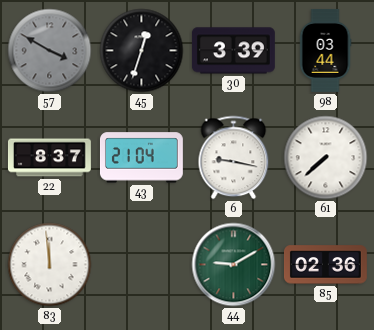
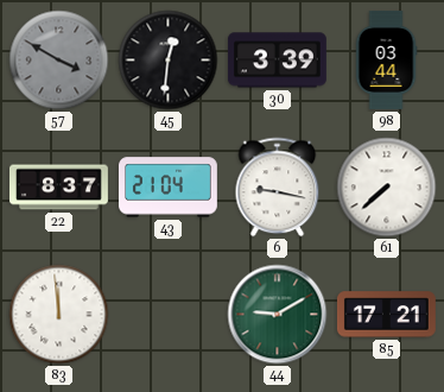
45: 12:33 -> 12:31
85: 02:36 -> 17:21
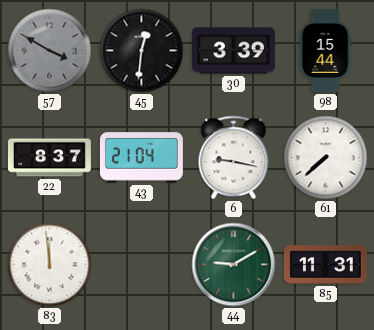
98: 03:44 -> 15:44
85: 17:21 -> 11:31
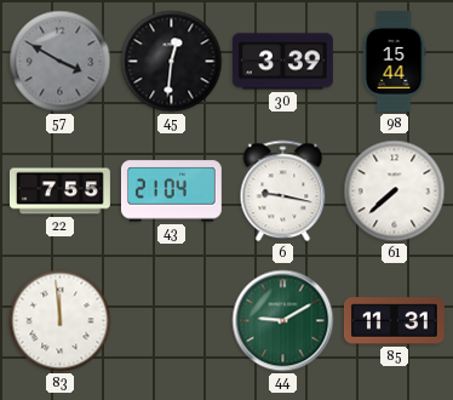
22: 8:37 -> 7:55
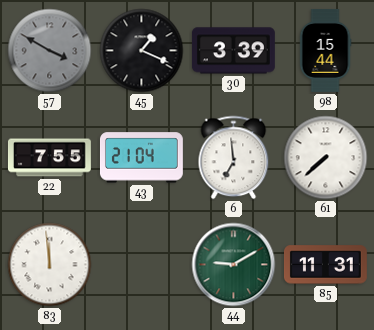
45: 12:31 -> 1:19
6: 9:17 -> 6:59
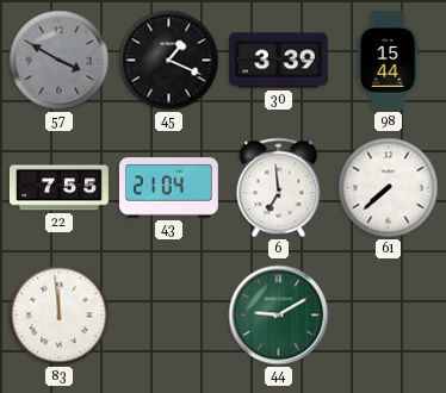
85: 11:31 -> none
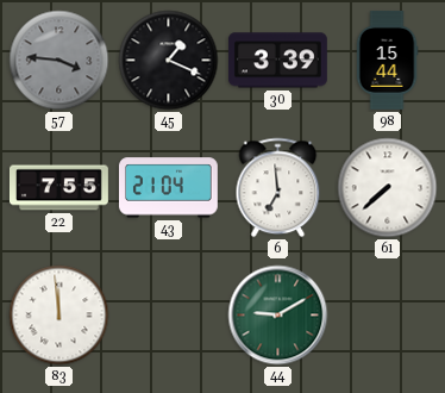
57: 3:50 -> 3:46
